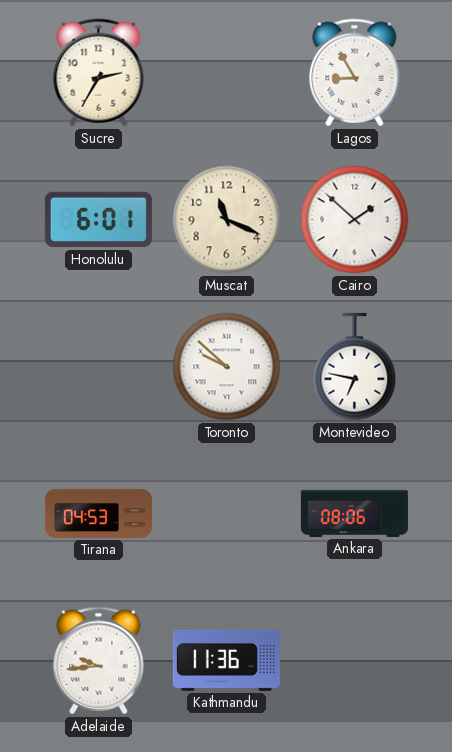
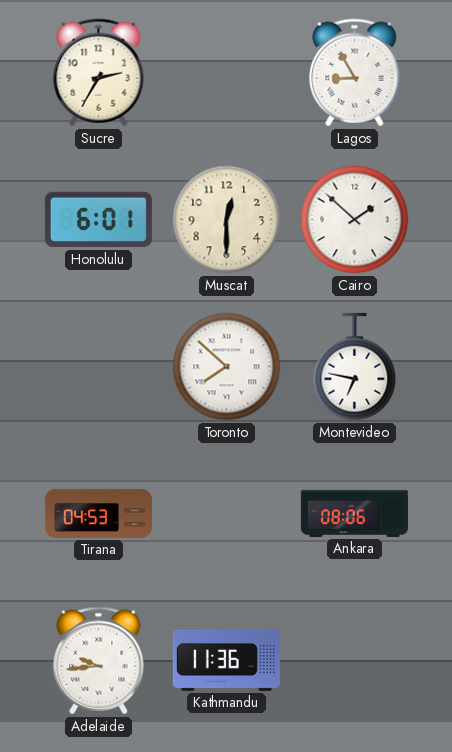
Muscat: 11:19 -> 12:30
Toronto: 9:52 -> 7:52
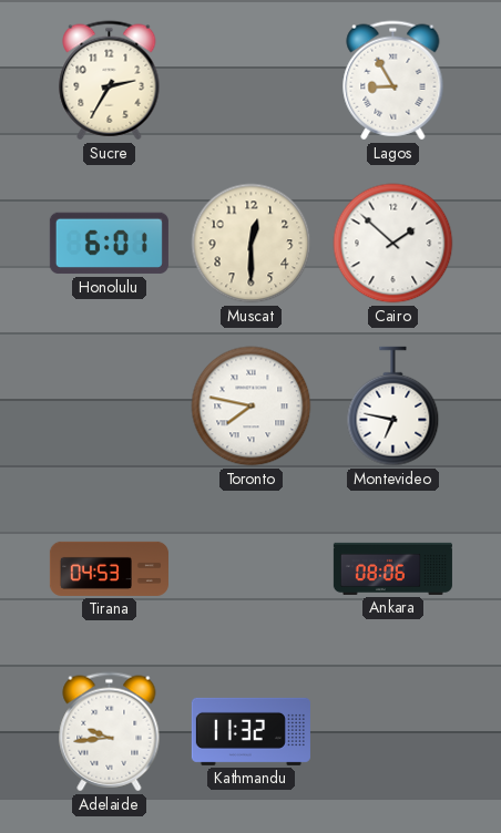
Toronto: 7:52 -> 7:47
Kathmandu: 11:36 -> 11:32
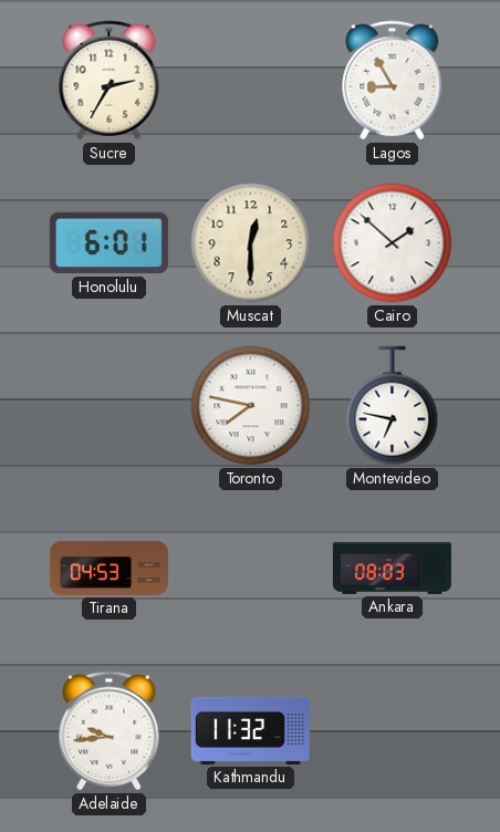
Ankara: 08:06 -> 08:03
